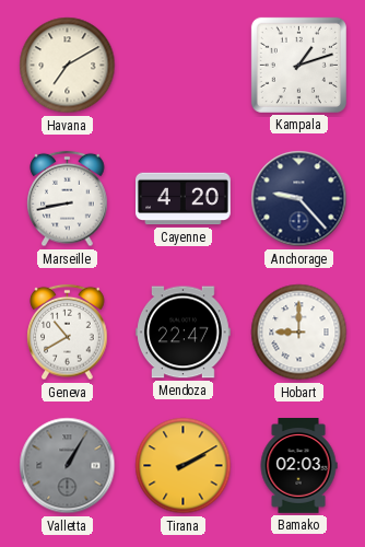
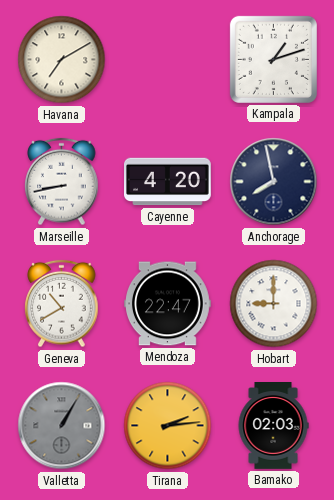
Anchorage: 9:23 -> 7:58
Tirana: 2:10 -> 2:14
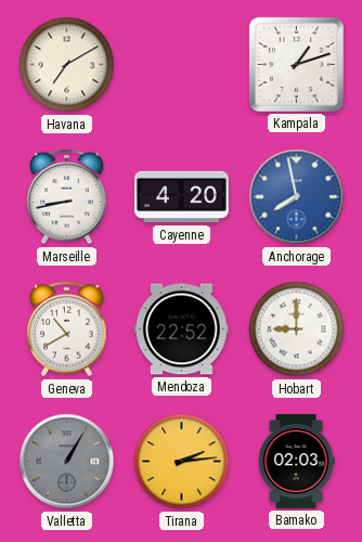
Anchorage dial: navy -> blue
Mendoza: 22:47 -> 22:52
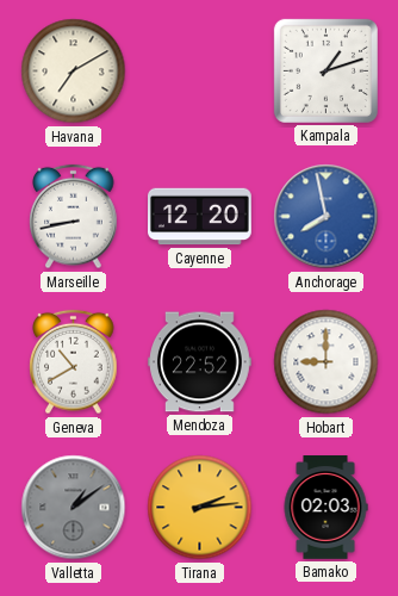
Cayenne: 4:20 -> 12:20
Valletta: 1:05 -> 1:09
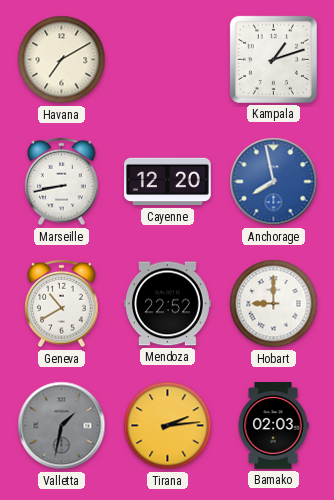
Valletta: 1:09 -> 1:32
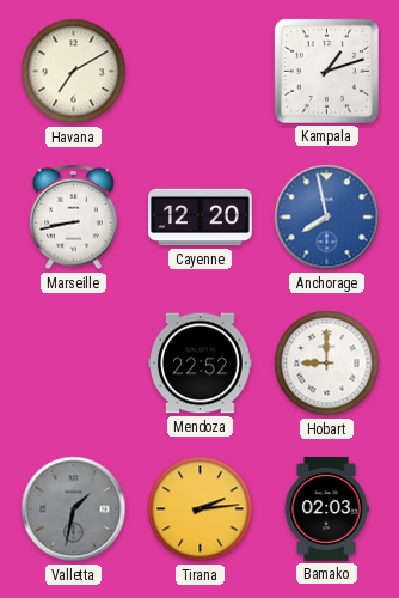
Geneva: 10:40 -> none
